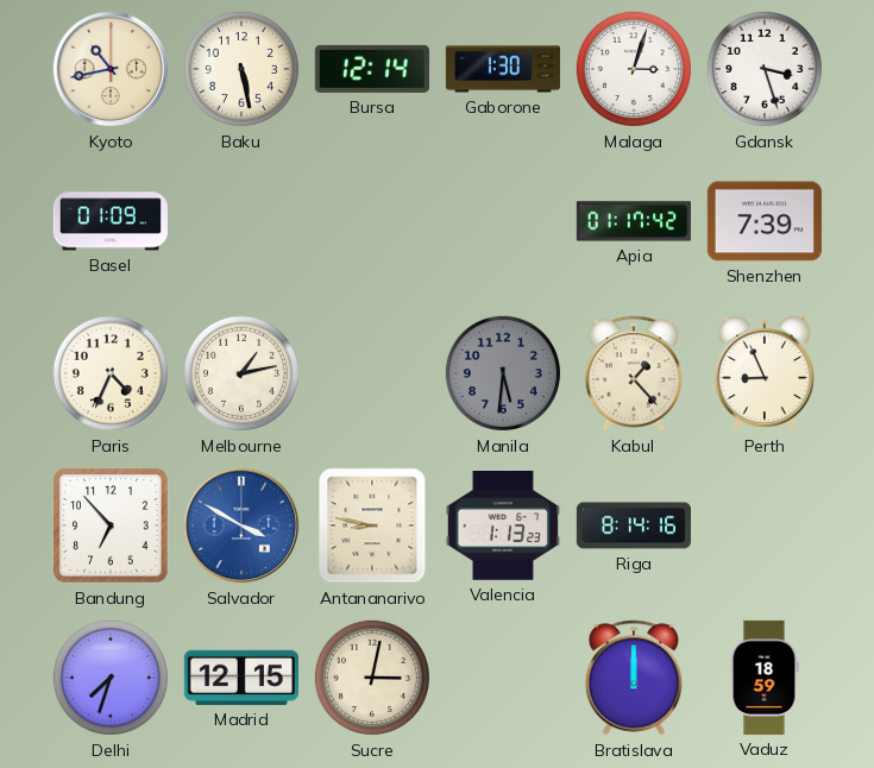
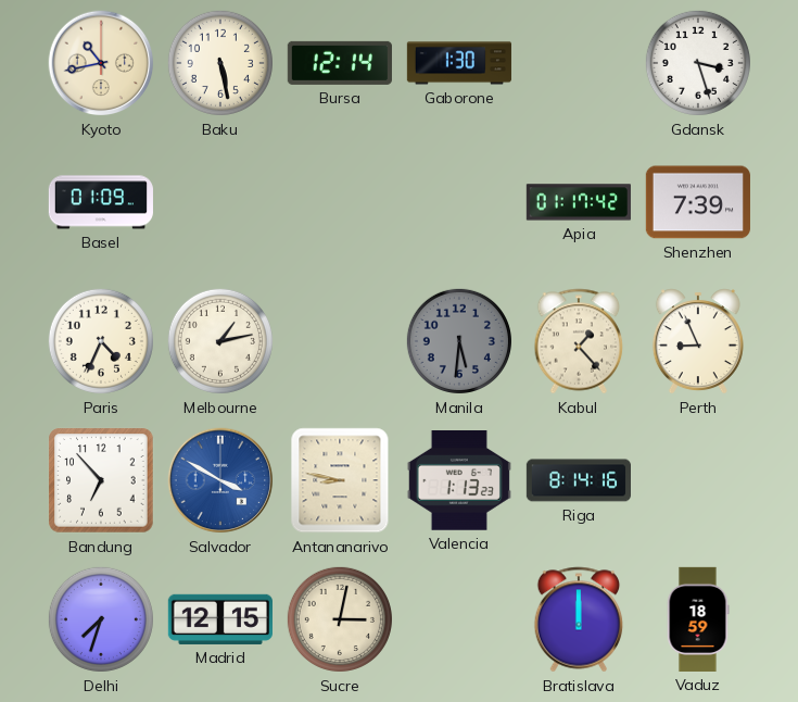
Malaga: 3:03 -> none
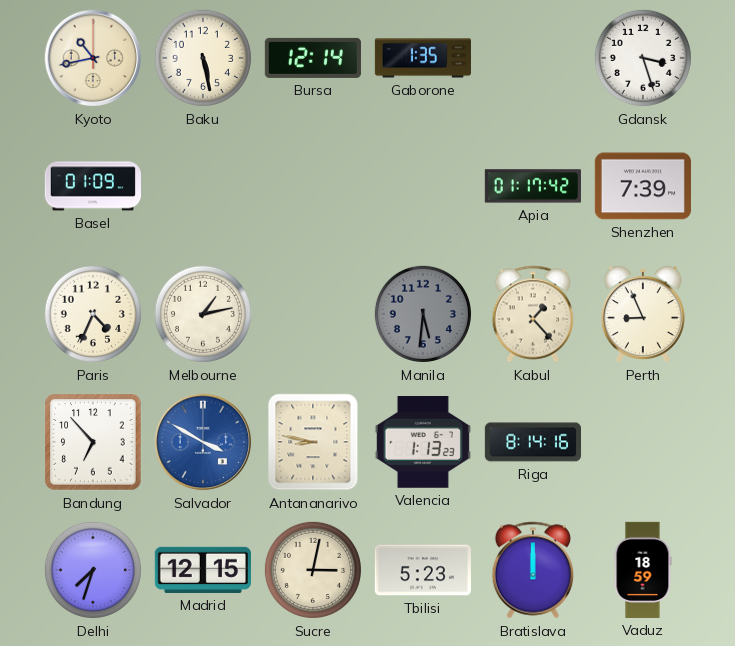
Gaborone: 1:30 -> 1:35
Tbilisi: none -> 5:23
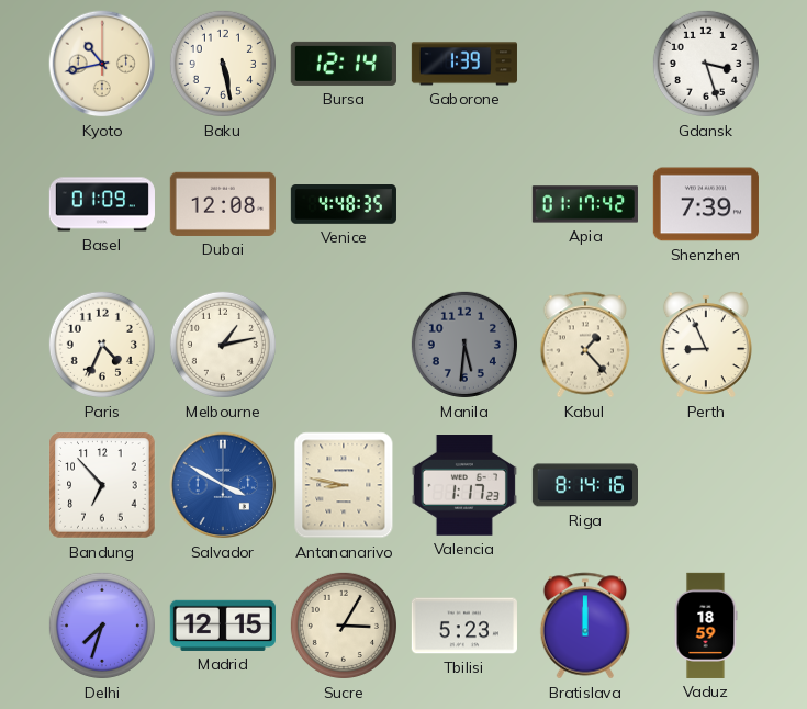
Gaborone: 1:35 -> 1:39
Dubai: none -> 12:08
Venice: none -> 4:48
Valencia: 1:13 -> 1:17
Sucre: 3:02 -> 3:05
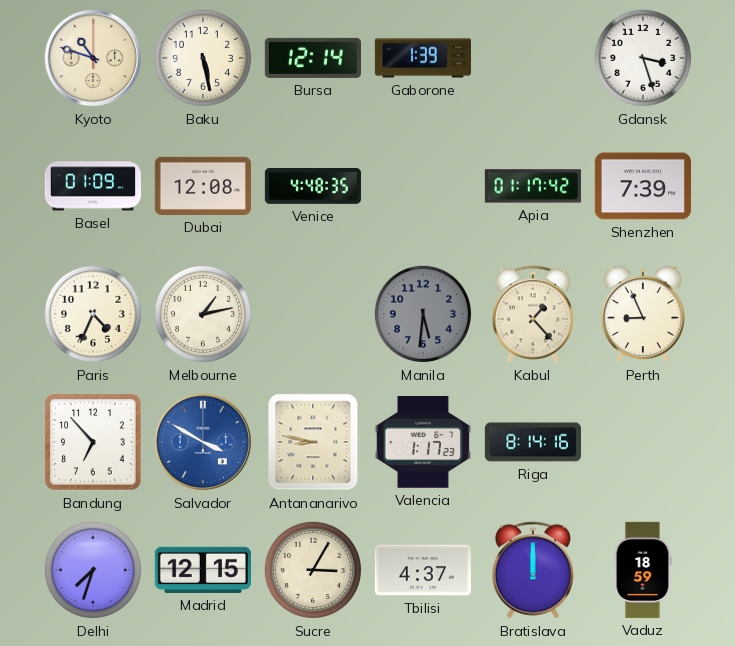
Kyoto: 10:43 -> 10:48
Tbilisi: 5:23 -> 4:37
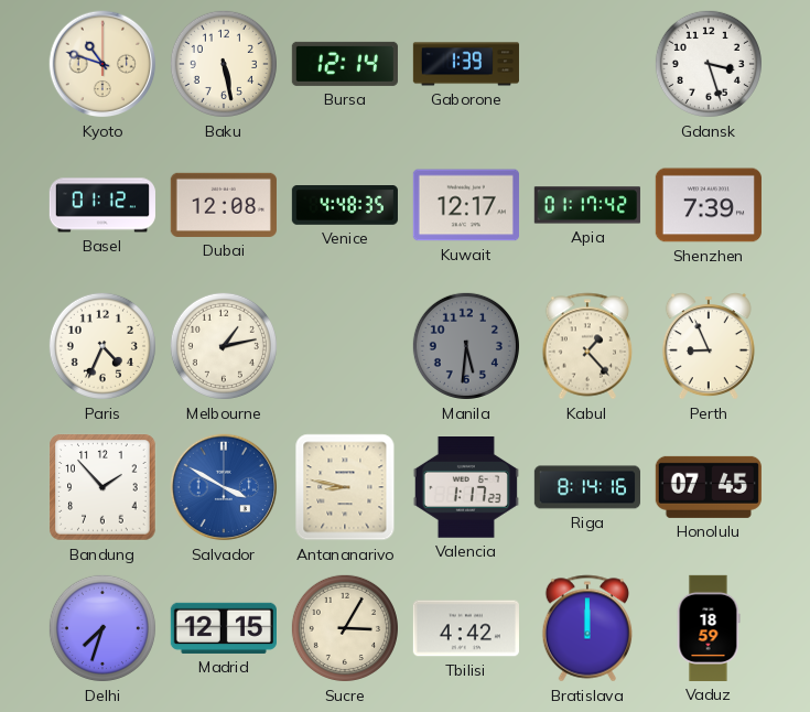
Basel: 01:09 -> 01:12
Kuwait: none -> 12:17
Bandung: 6:53 -> 1:53
Honolulu: none -> 07:45
Tbilisi: 4:37 -> 4:42
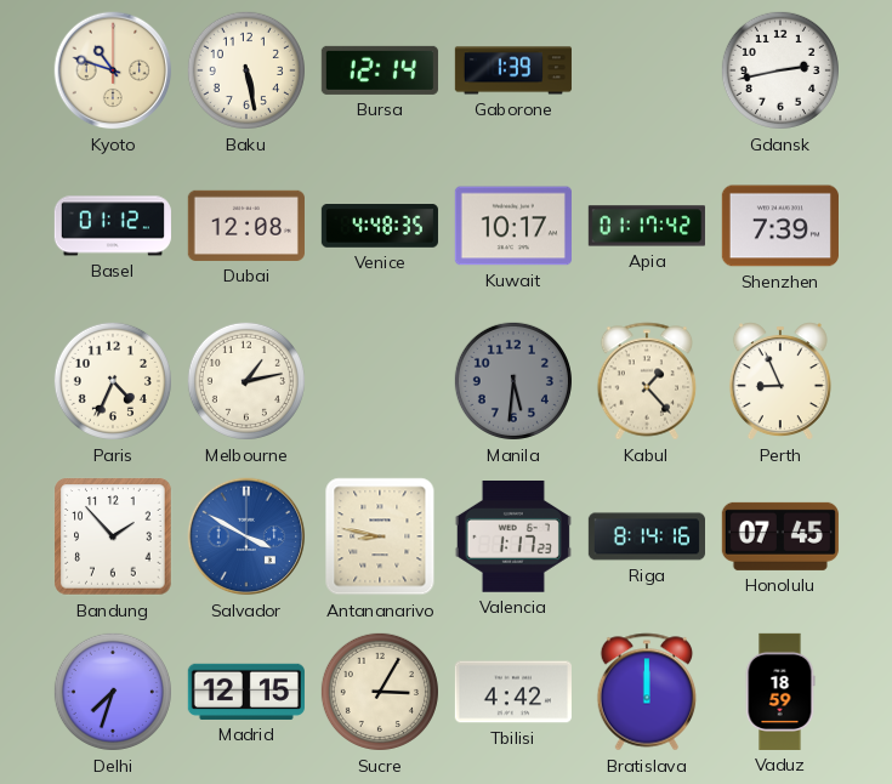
Gdansk: 3:27 -> 2:43
Kuwait: 12:17 -> 10:17
